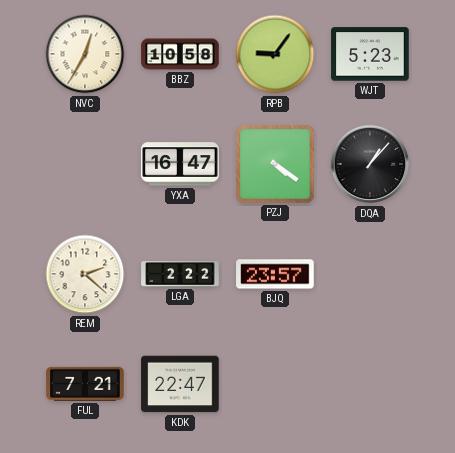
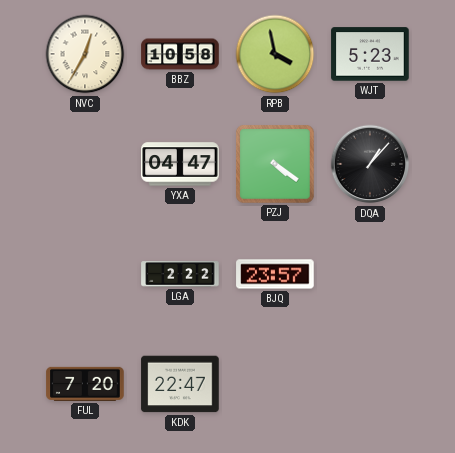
RPB: 9:06 -> 3:58
YXA: 16:47 -> 04:47
REM: 2:22 -> none
FUL: 7:21 -> 7:20
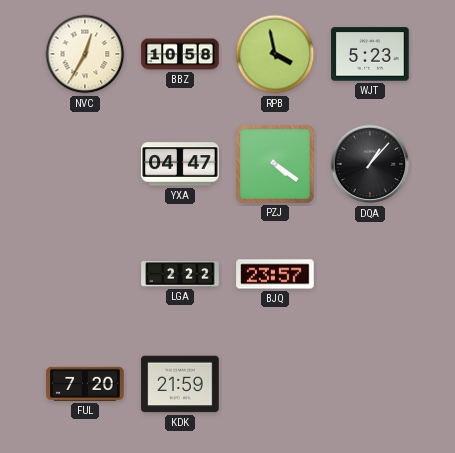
KDK: 22:47 -> 21:59
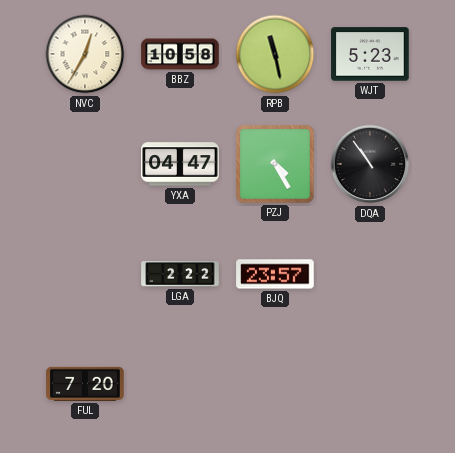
RPB: 3:58 -> 11:28
PZJ: 4:21 -> 4:25
DQA: 1:07 -> 10:54
KDK: 21:59 -> none
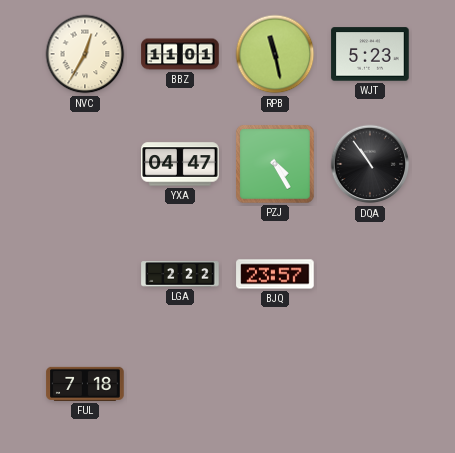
BBZ: 10:58 -> 11:01
FUL: 7:20 -> 7:18
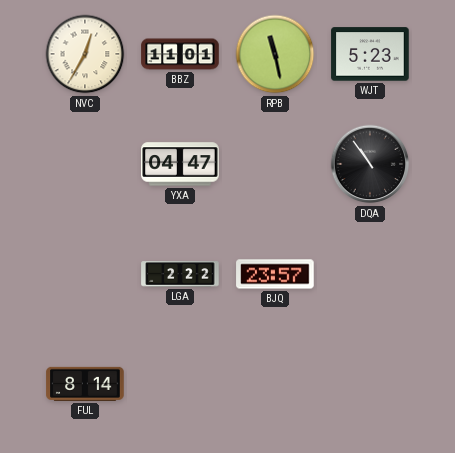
PZJ: 4:25 -> none
FUL: 7:18 -> 8:14
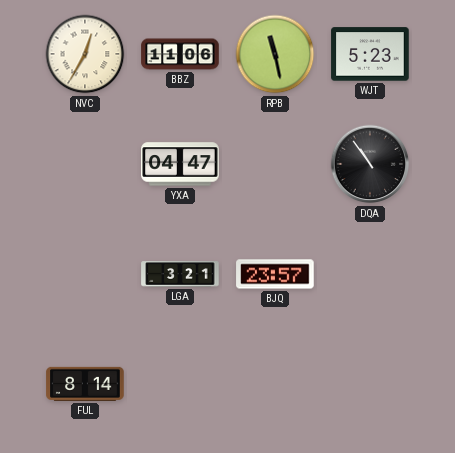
BBZ: 11:01 -> 11:06
LGA: 2:22 -> 3:21
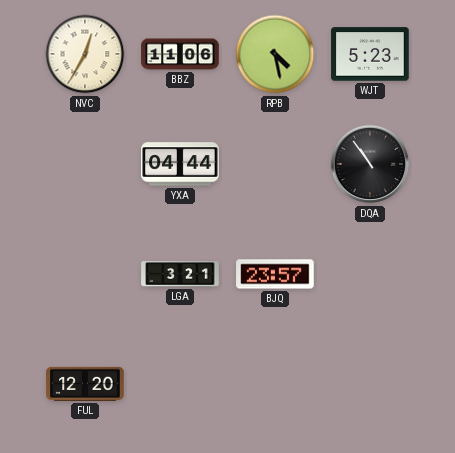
RPB: 11:28 -> 4:28
YXA: 04:47 -> 04:44
FUL: 8:14 -> 12:20
